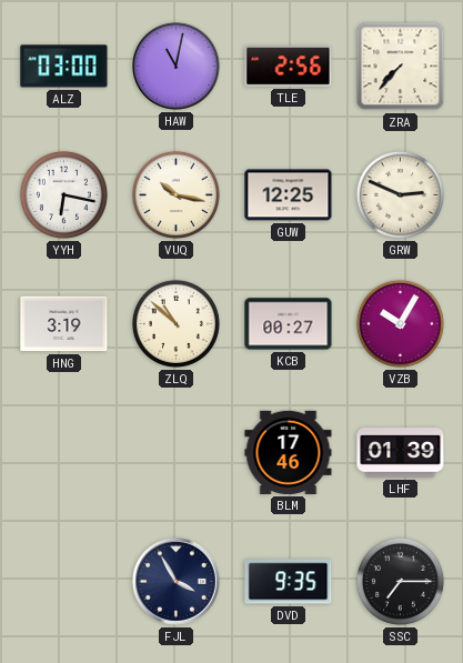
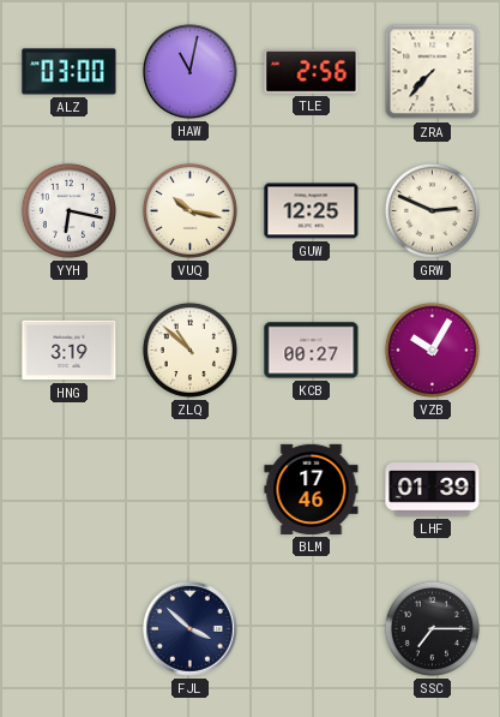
FJL: 3:55 -> 3:52
DVD: 9:35 -> none
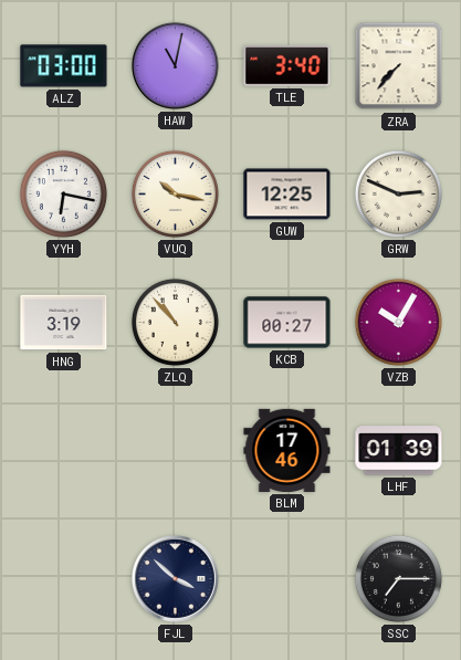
TLE: 2:56 -> 3:40
ZLQ: 10:52 -> 10:53
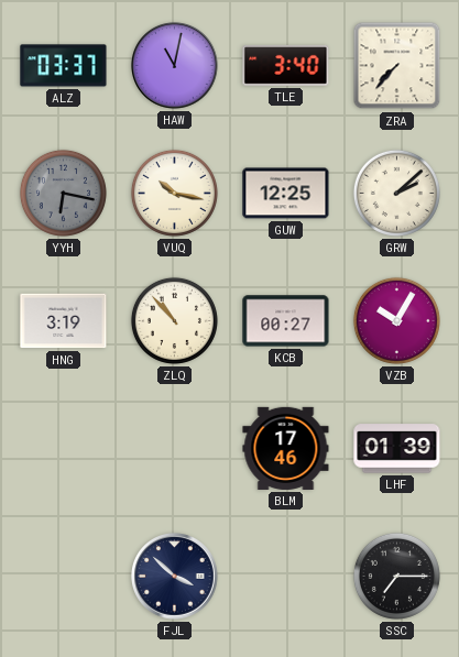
ALZ: 03:00 -> 03:37
YYH dial: white -> grey
GRW: 2:49 -> 2:08
